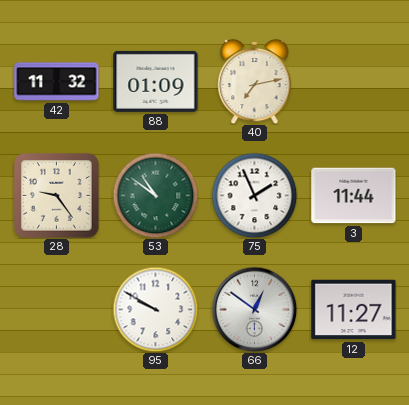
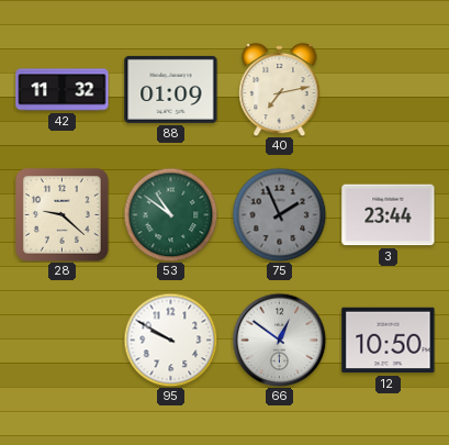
28: 9:24 -> 9:22
75 dial: white -> grey
3: 11:44 -> 23:44
12: 11:27 -> 10:50
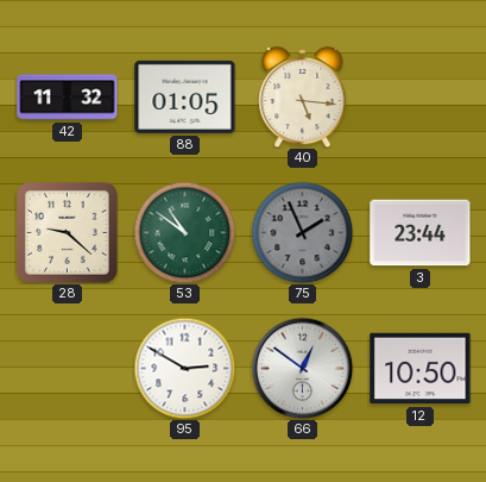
88: 01:09 -> 01:05
40: 7:13 -> 5:16
95: 9:50 -> 2:50
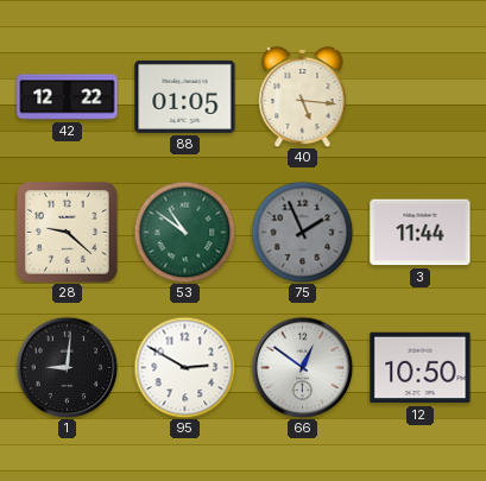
42: 11:32 -> 12:22
3: 23:44 -> 11:44
1: none -> 9:01
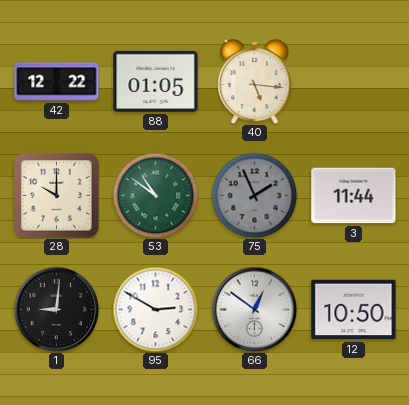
28: 9:22 -> 10:00
